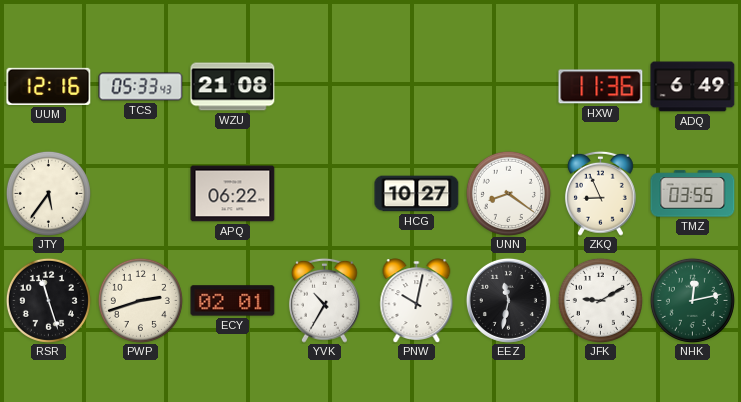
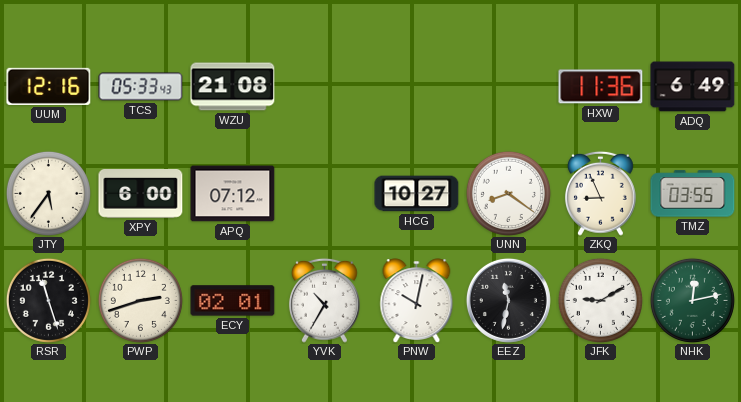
XPY: none -> 6:00
APQ: 06:22 -> 07:12
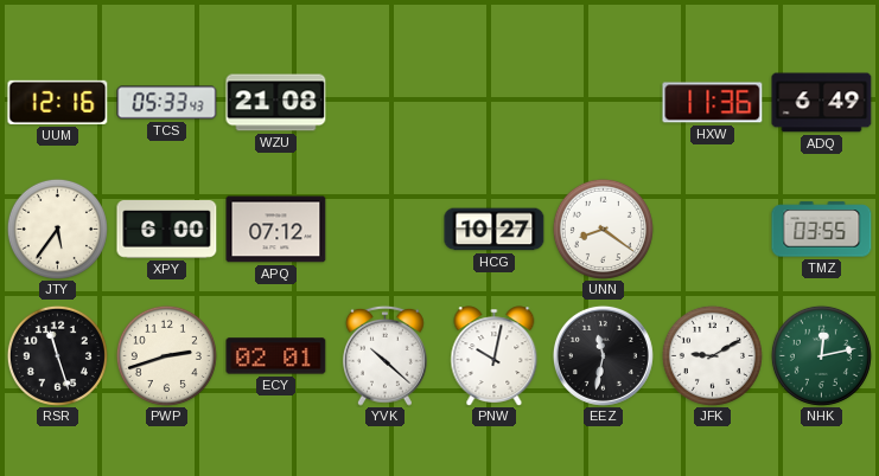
ZKQ: 8:56 -> none
YVK: 10:35 -> 10:22
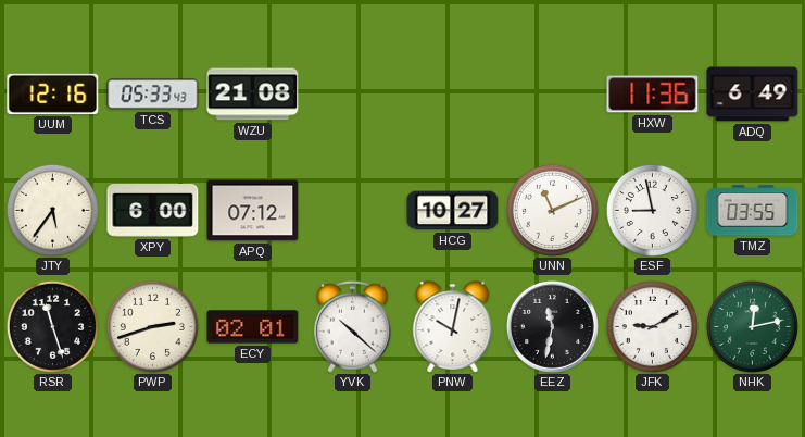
UNN: 8:21 -> 11:11
ESF: none -> 8:58
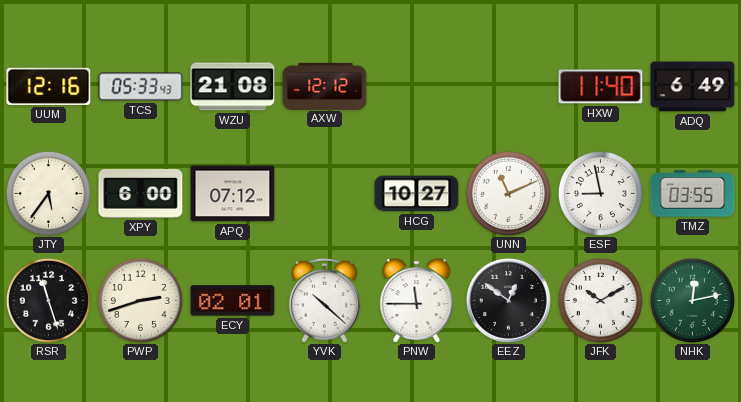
AXW: none -> 12:12
HXW: 11:36 -> 11:40
PNW: 10:02 -> 11:45
EEZ: 11:32 -> 12:51
JFK: 9:10 -> 10:10
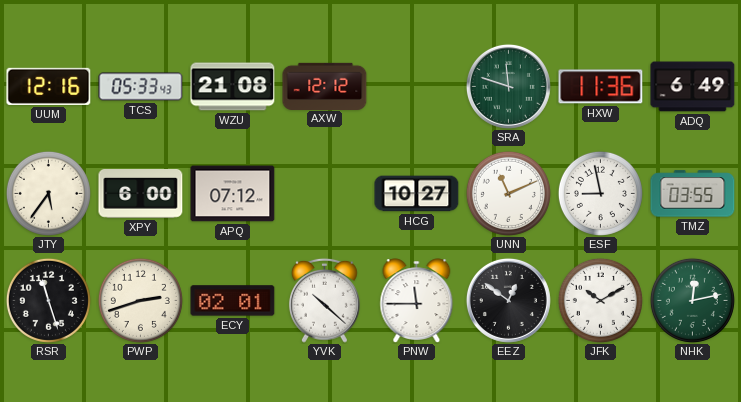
SRA: none -> 11:48
HXW: 11:40 -> 11:36
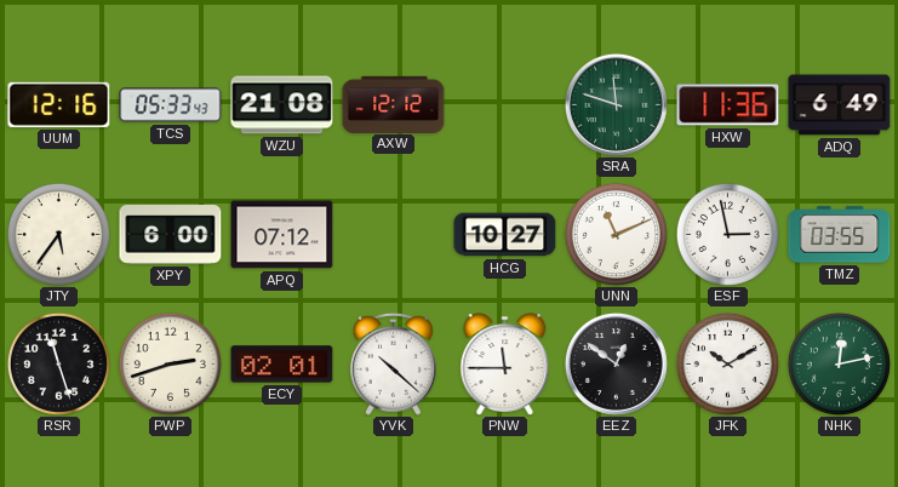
ESF: 8:58 -> 2:58
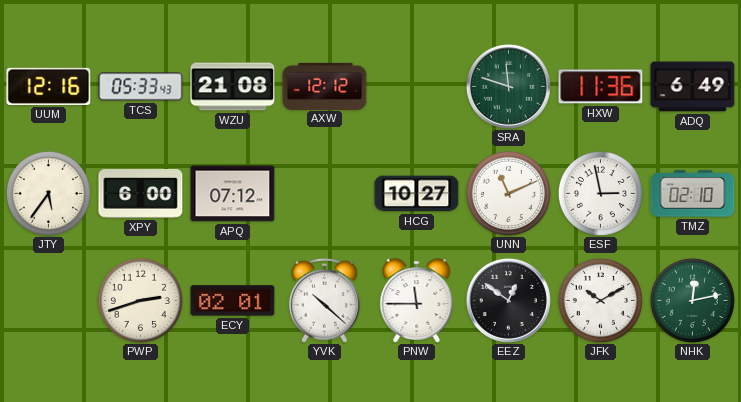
TMZ: 03:55 -> 02:10
RSR: 11:27 -> none
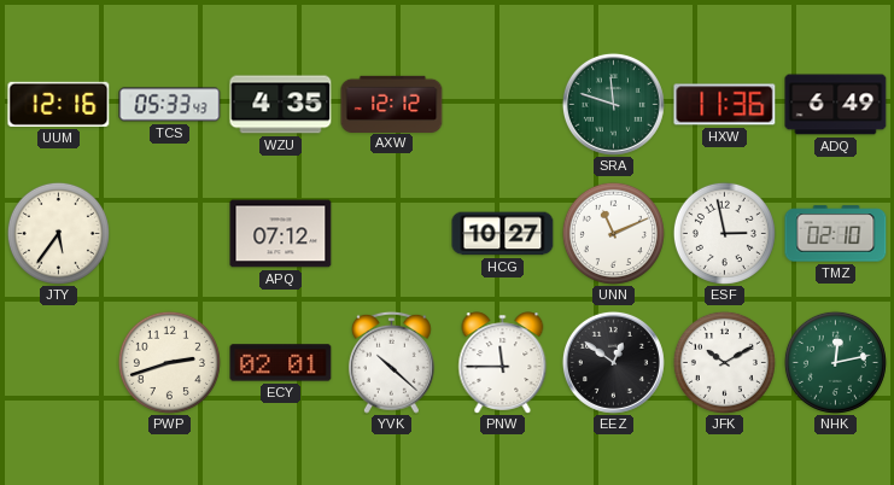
WZU: 21:08 -> 4:35
XPY: 6:00 -> none
